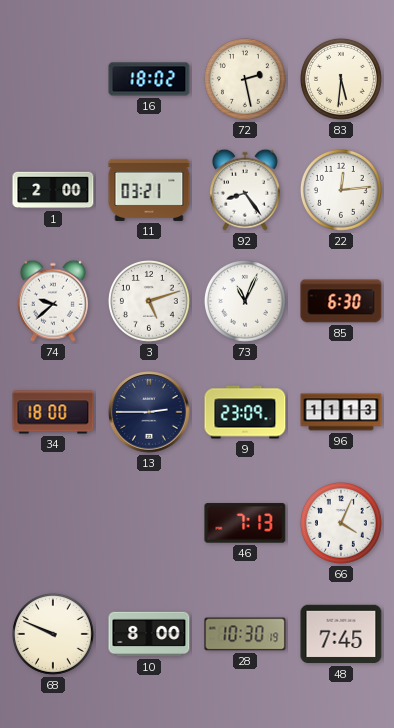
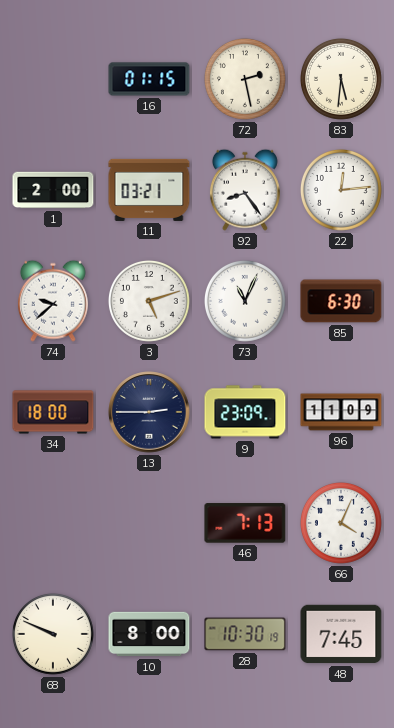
16: 18:02 -> 01:15
96: 11:13 -> 11:09
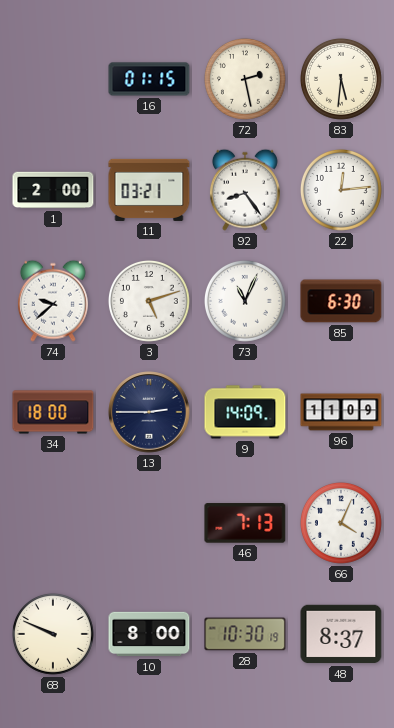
9: 23:09 -> 14:09
48: 7:45 -> 8:37
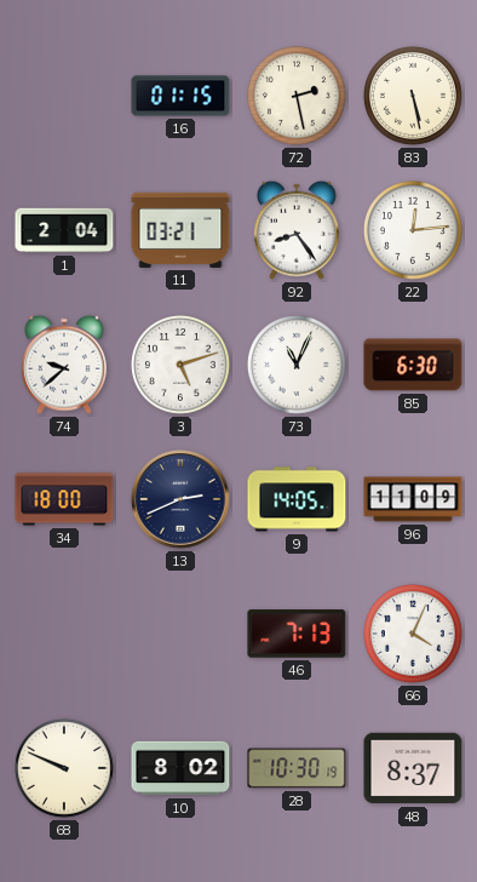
83: 5:31 -> 5:28
1: 2:00 -> 2:04
13: 2:45 -> 2:41
9: 14:09 -> 14:05
10: 8:00 -> 8:02
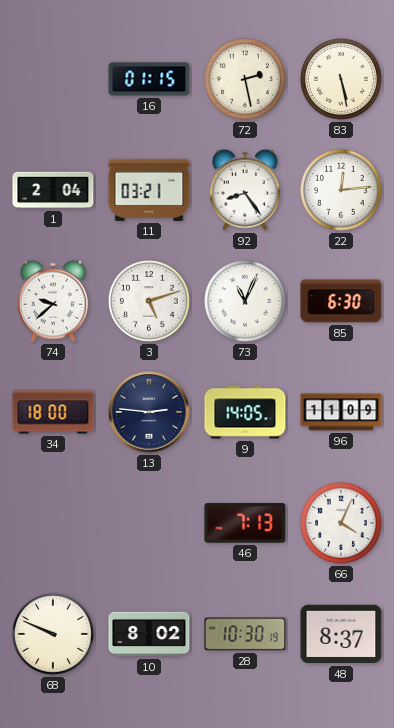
13: 2:41 -> 2:46
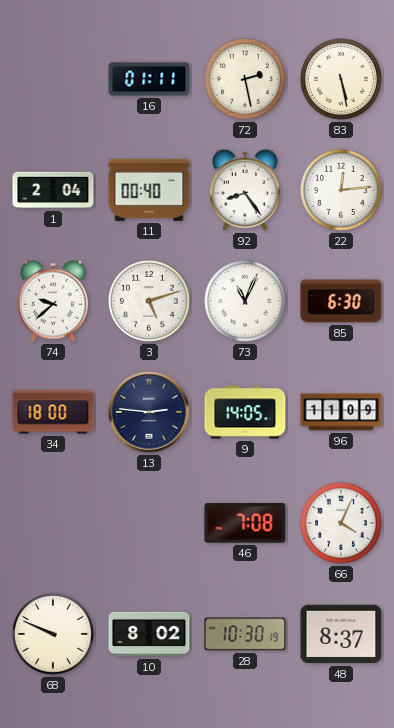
16: 01:15 -> 01:11
11: 03:21 -> 00:40
46: 7:13 -> 7:08
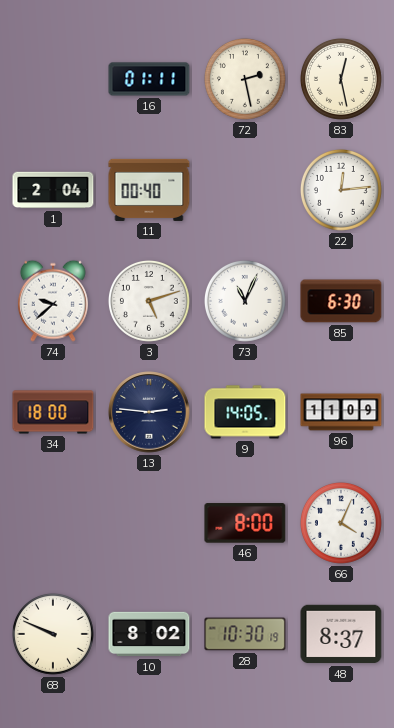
83: 5:28 -> 12:28
92: 8:24 -> none
46: 7:08 -> 8:00
